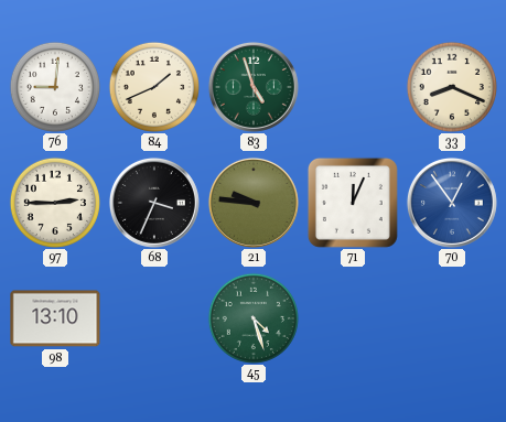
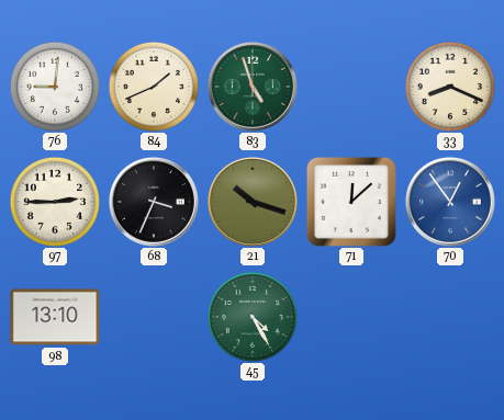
21: 9:46 -> 10:18
71: 12:04 -> 12:08
45: 4:27 -> 4:25
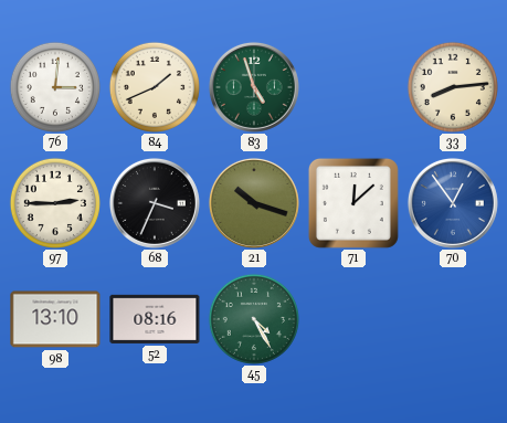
76: 9:01 -> 3:01
33: 8:19 -> 8:14
52: none -> 08:16
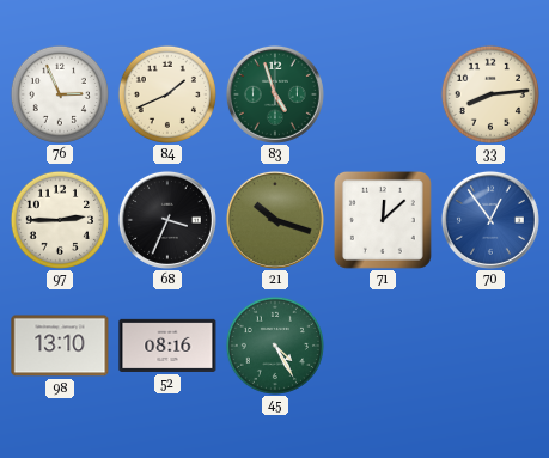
76: 3:01 -> 2:56
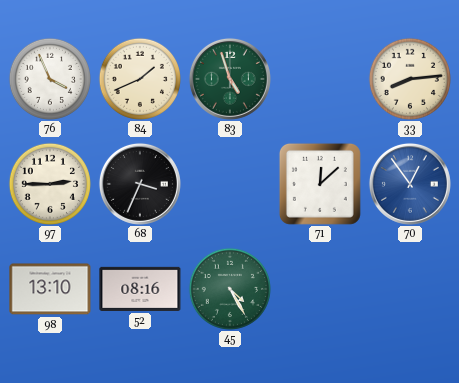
76: 2:56 -> 3:56
21: 10:18 -> none
